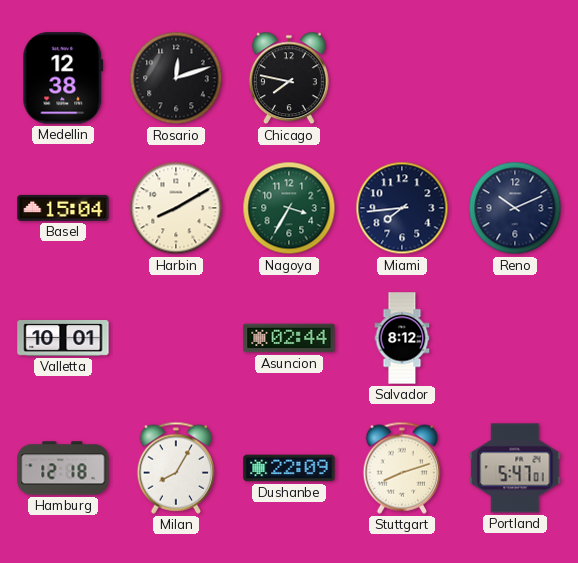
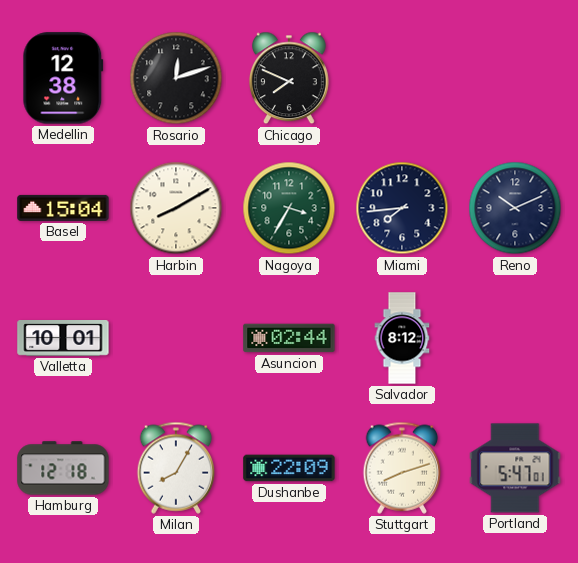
Chicago: 7:47 -> 7:49
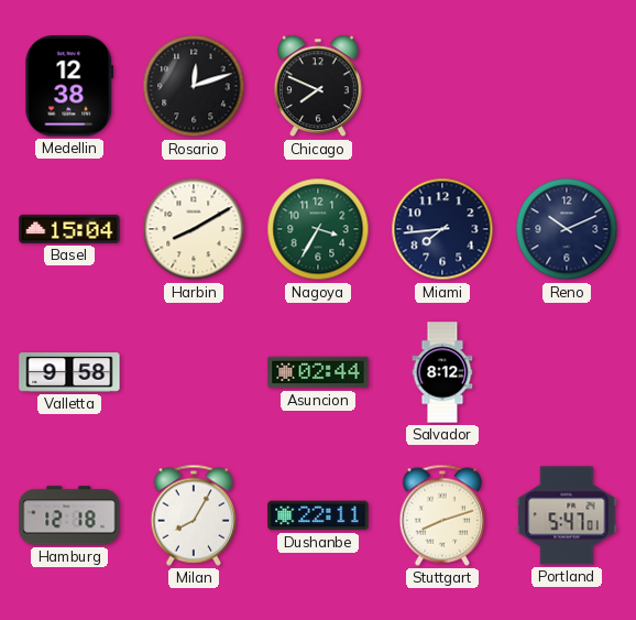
Valletta: 10:01 -> 9:58
Dushanbe: 22:09 -> 22:11
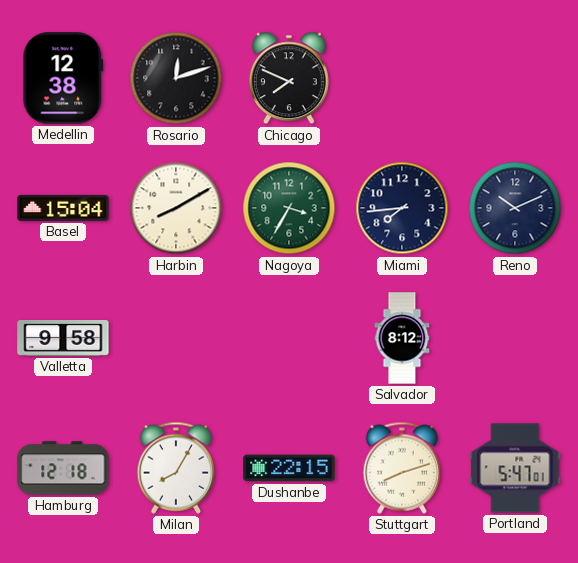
Asuncion: 02:44 -> none
Dushanbe: 22:11 -> 22:15
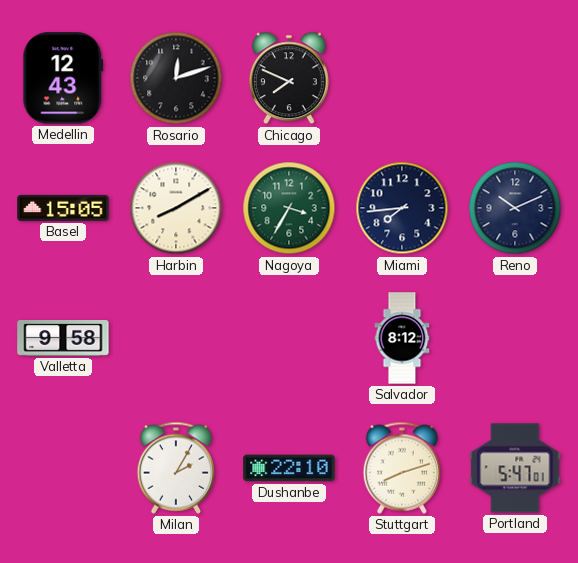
Medellin: 12:38 -> 12:43
Basel: 15:04 -> 15:05
Hamburg: 12:18 -> none
Milan: 8:05 -> 2:05
Dushanbe: 22:15 -> 22:10
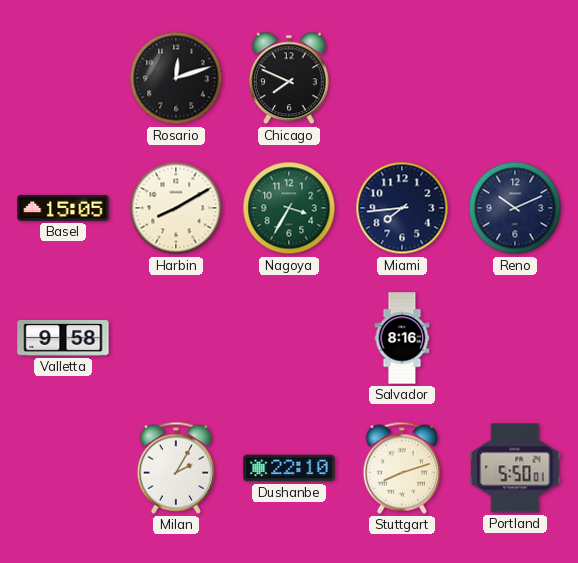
Medellin: 12:43 -> none
Salvador: 8:12 -> 8:16
Portland: 5:47 -> 5:50
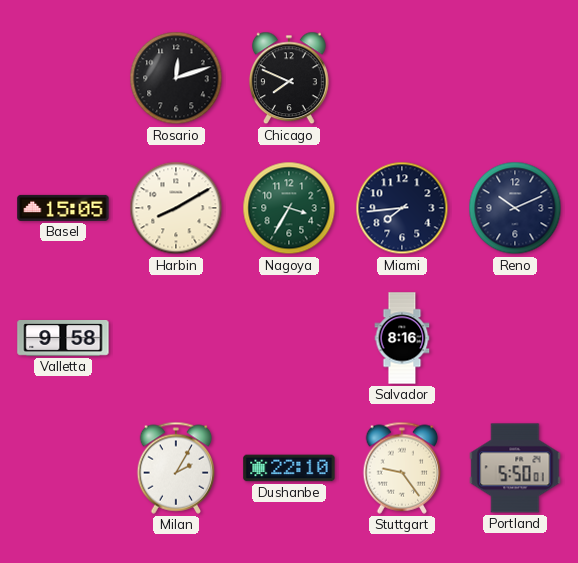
Stuttgart: 8:12 -> 9:24
